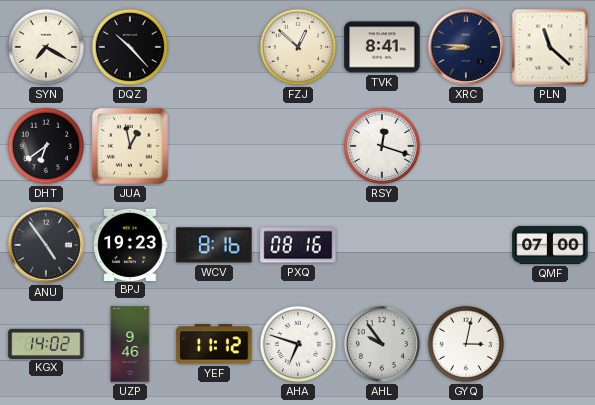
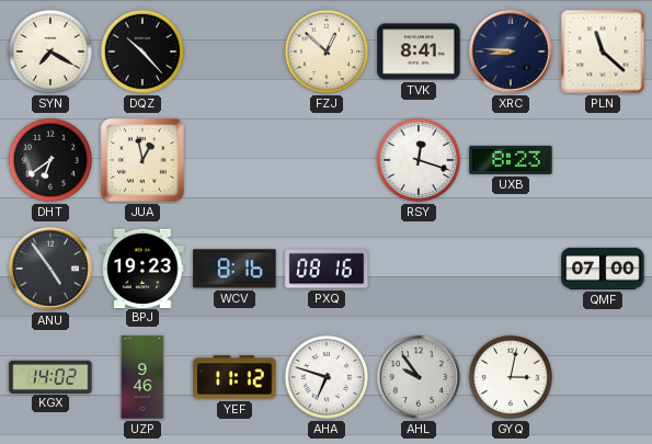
UXB: none -> 8:23
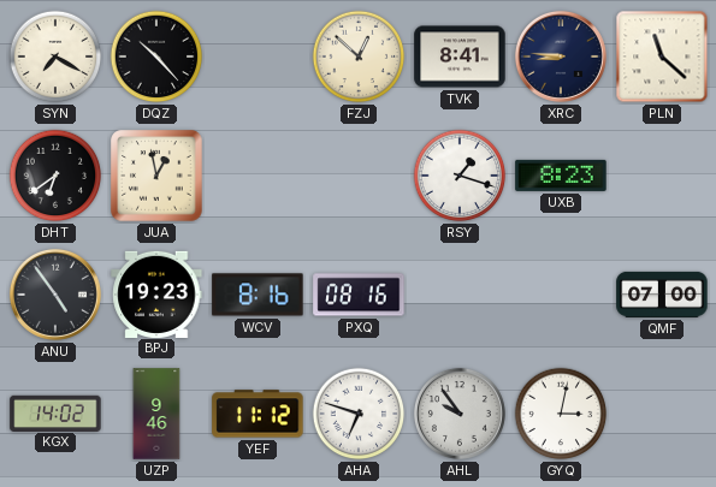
RSY: 12:18 -> 1:18
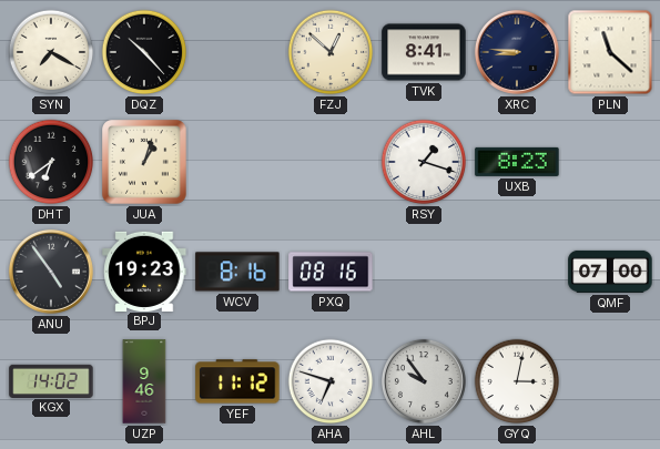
JUA: 12:58 -> 1:03
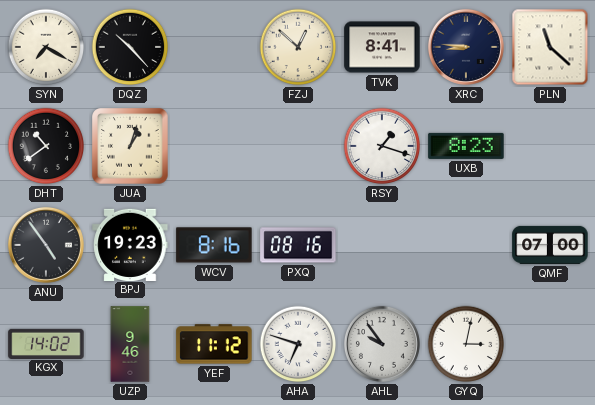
DHT: 6:39 -> 10:39
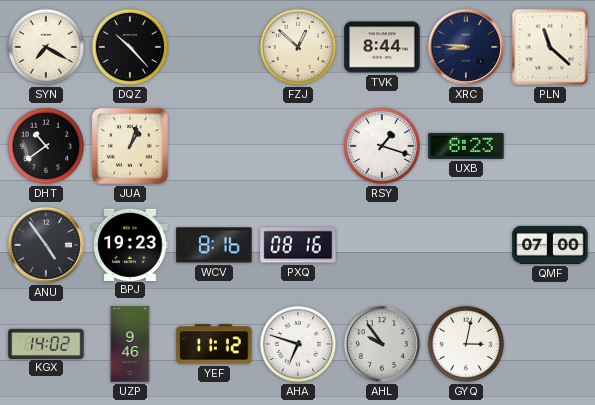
TVK: 8:41 -> 8:44
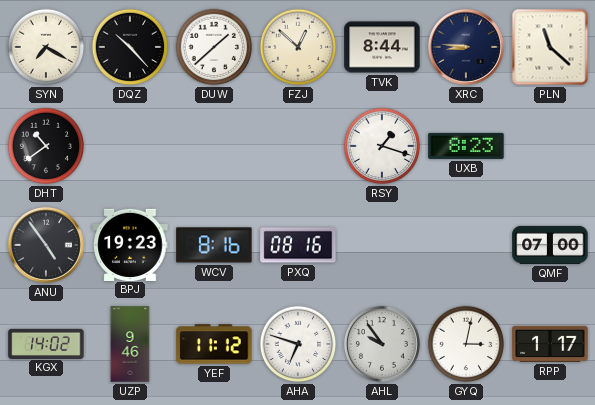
DUW: none -> 1:38
JUA: 1:03 -> none
RPP: none -> 1:17
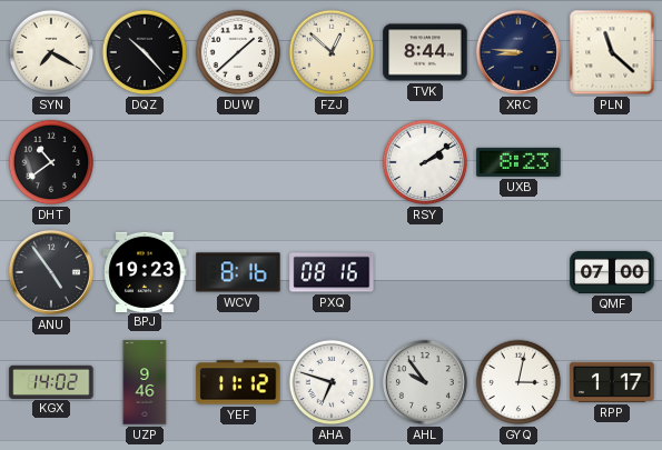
RSY: 1:18 -> 2:09
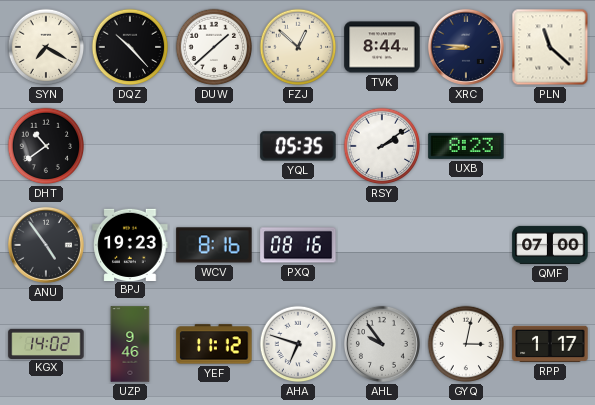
YQL: none -> 05:35
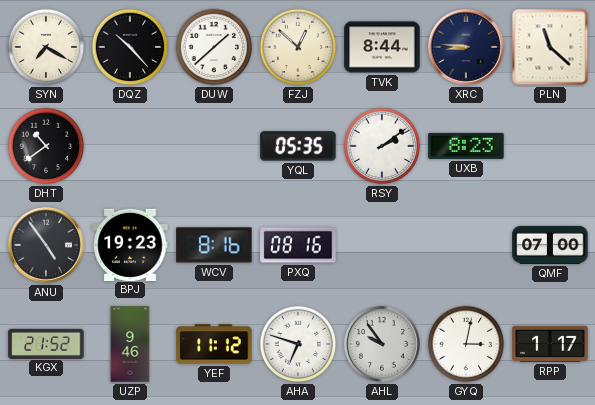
KGX: 14:02 -> 21:52
